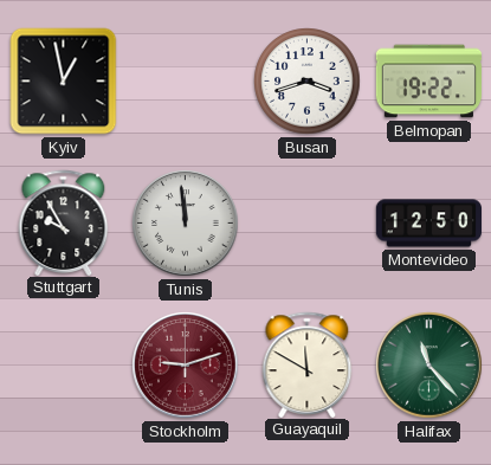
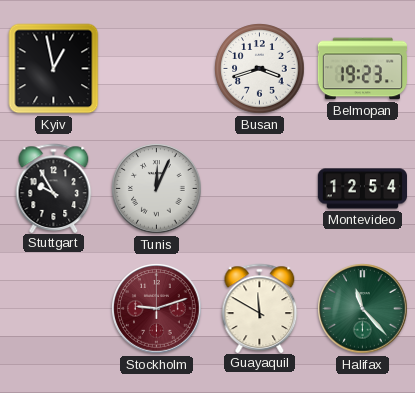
Belmopan: 19:22 -> 19:23
Tunis: 11:59 -> 12:04
Montevideo: 12:50 -> 12:54
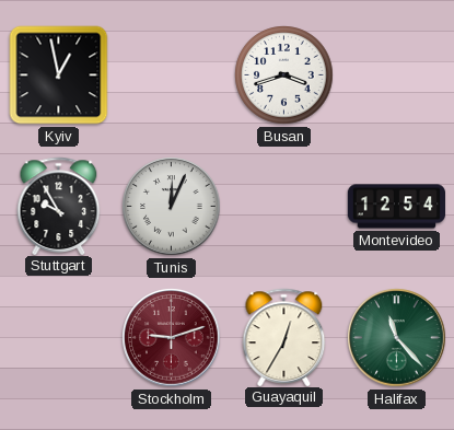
Belmopan: 19:23 -> none
Guayaquil: 11:50 -> 12:35
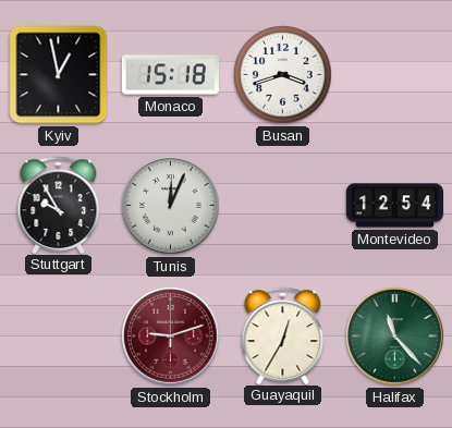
Monaco: none -> 15:18
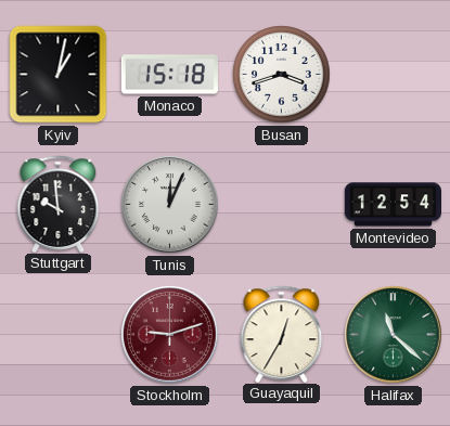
Kyiv: 12:58 -> 1:02
Stuttgart: 9:55 -> 9:59
Halifax: 11:23 -> 11:22
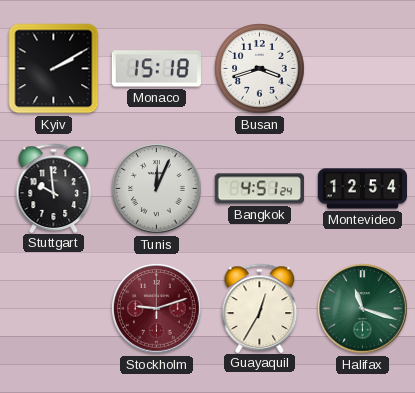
Kyiv: 1:02 -> 2:10
Bangkok: none -> 4:51
Halifax: 11:22 -> 11:18
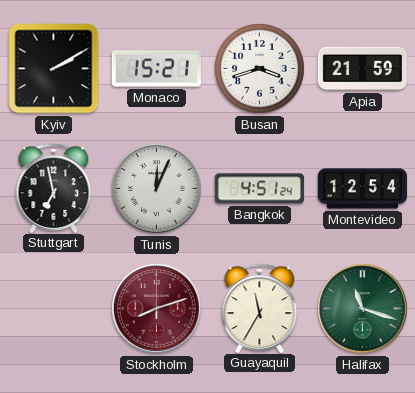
Monaco: 15:18 -> 15:21
Apia: none -> 21:59
Stuttgart: 9:59 -> 6:58
Stockholm: 9:12 -> 8:12
Guayaquil: 12:35 -> 11:35
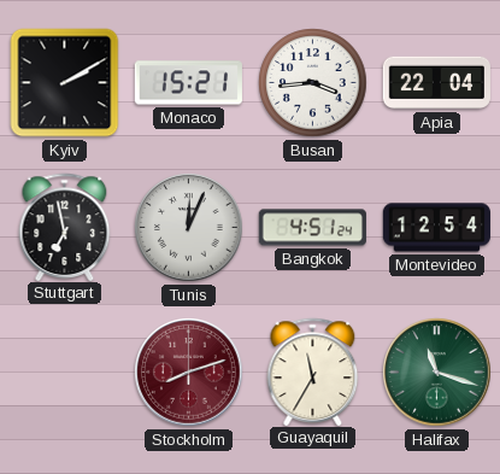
Busan: 3:42 -> 3:44
Apia: 21:59 -> 22:04
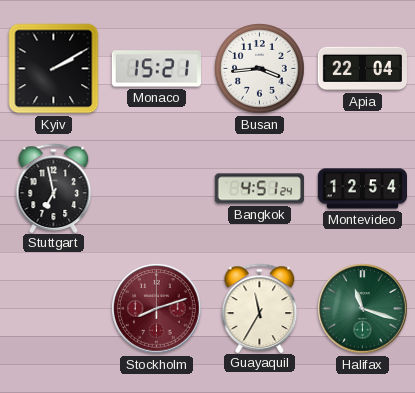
Tunis: 12:04 -> none
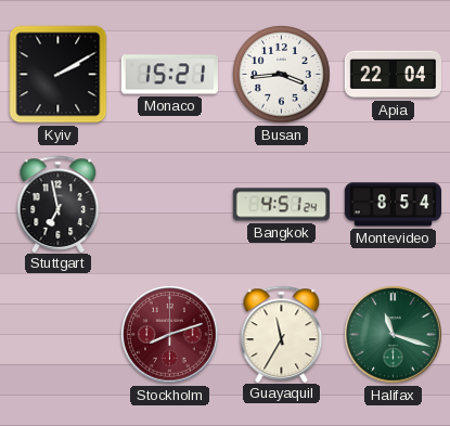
Montevideo: 12:54 -> 8:54
